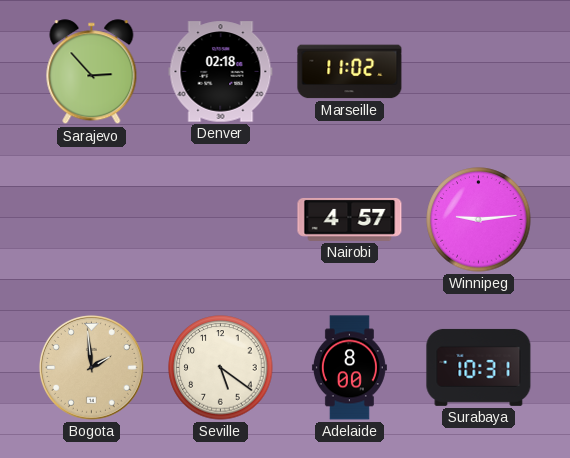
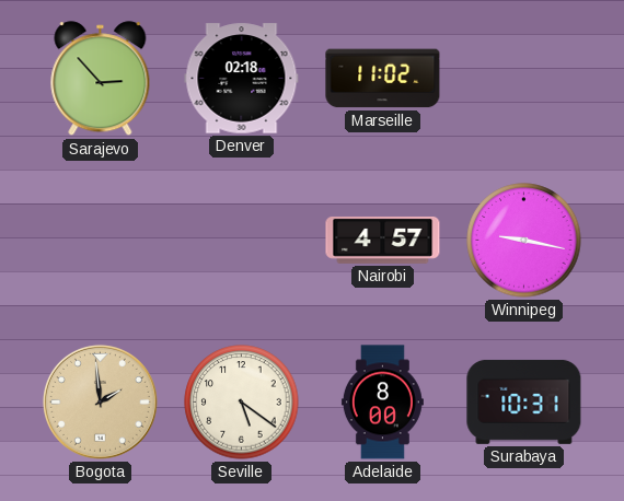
Winnipeg: 9:14 -> 9:17
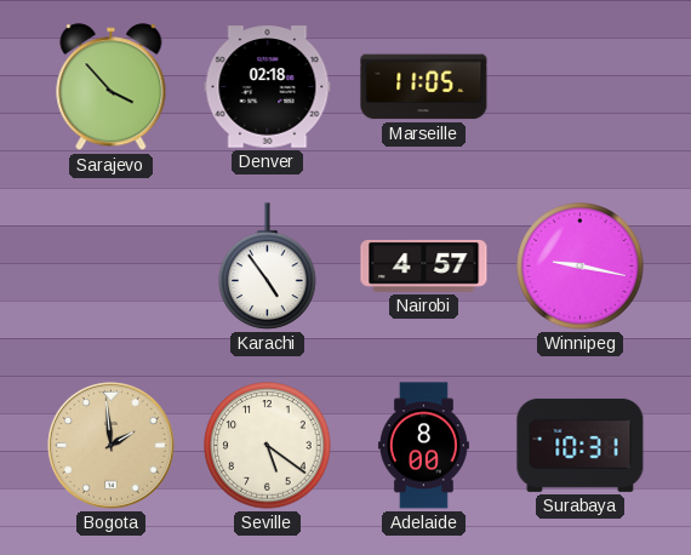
Sarajevo: 2:53 -> 3:53
Marseille: 11:02 -> 11:05
Karachi: none -> 4:54
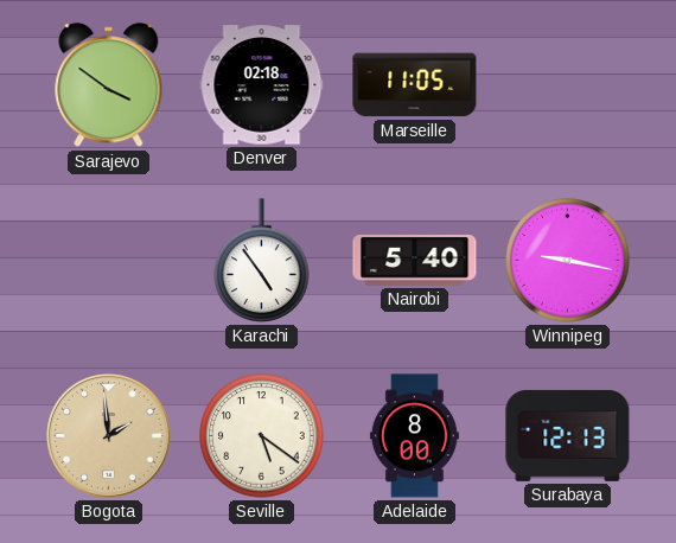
Sarajevo: 3:53 -> 3:51
Nairobi: 4:57 -> 5:40
Surabaya: 10:31 -> 12:13
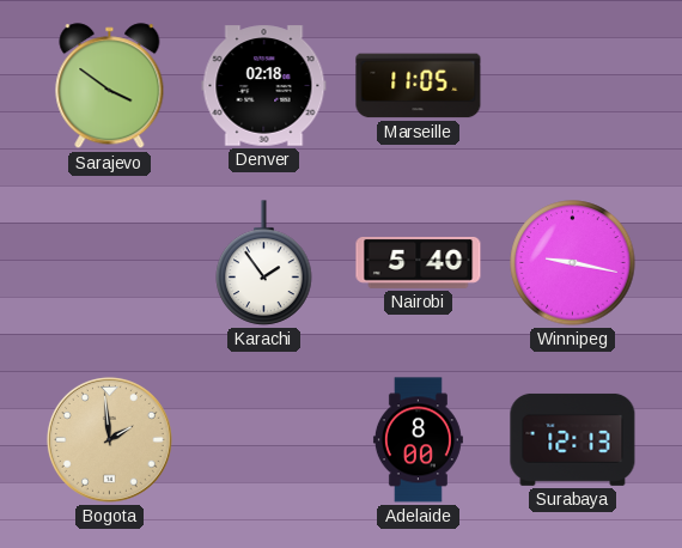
Karachi: 4:54 -> 1:54
Seville: 5:21 -> none
